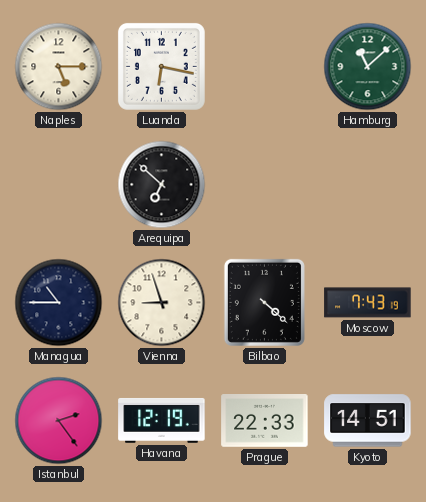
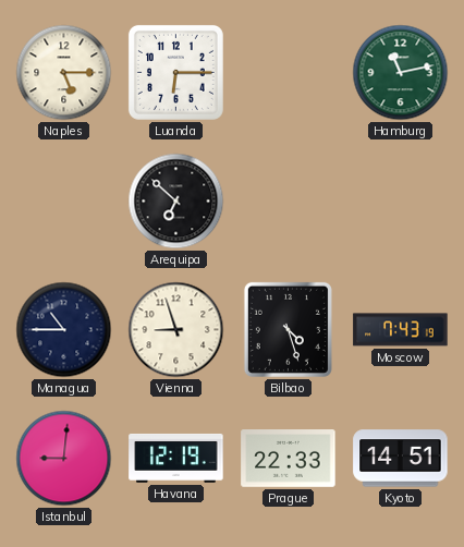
Luanda: 6:17 -> 6:15
Hamburg: 11:08 -> 11:13
Bilbao: 4:22 -> 4:27
Istanbul: 2:24 -> 9:01
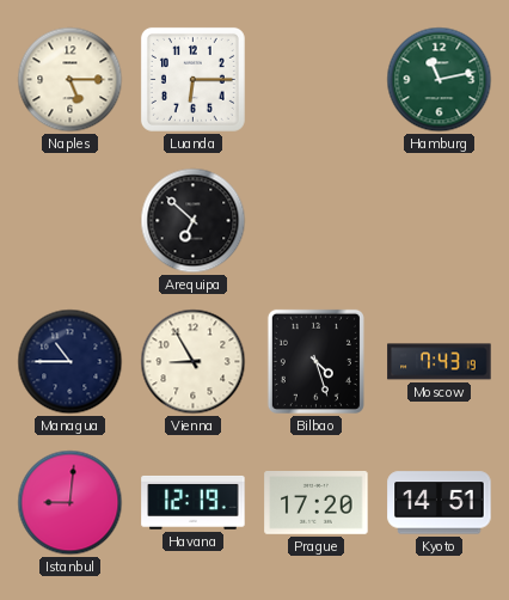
Vienna: 8:57 -> 8:55
Prague: 22:33 -> 17:20
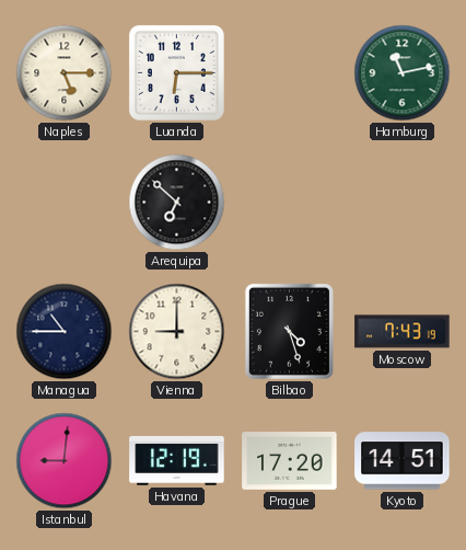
Vienna: 8:55 -> 9:00
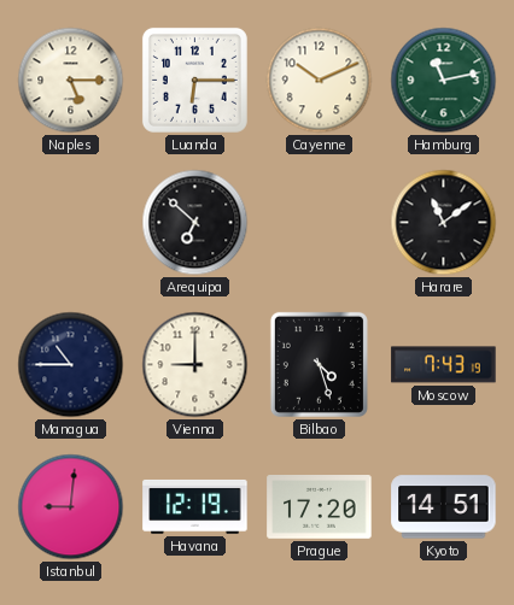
Cayenne: none -> 10:11
Harare: none -> 11:09
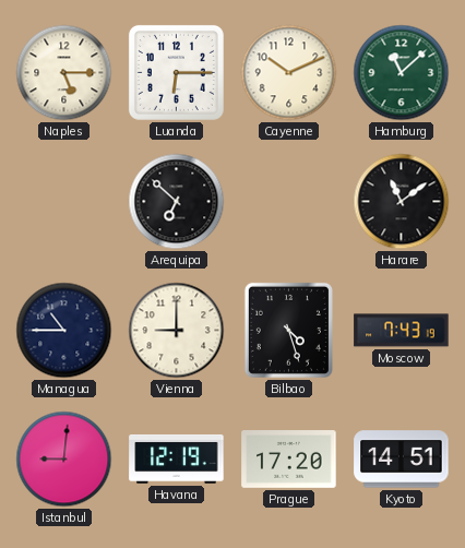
Hamburg: 11:13 -> 11:08
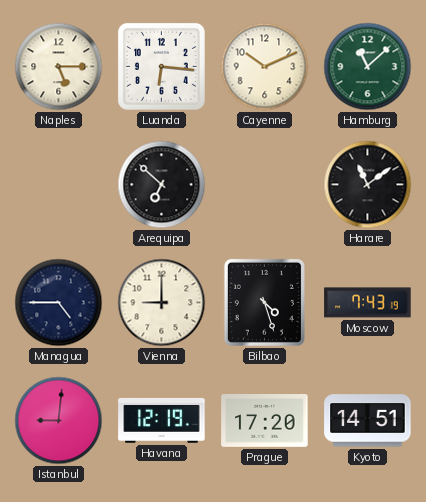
Luanda: 6:15 -> 6:16
Managua: 10:45 -> 4:45
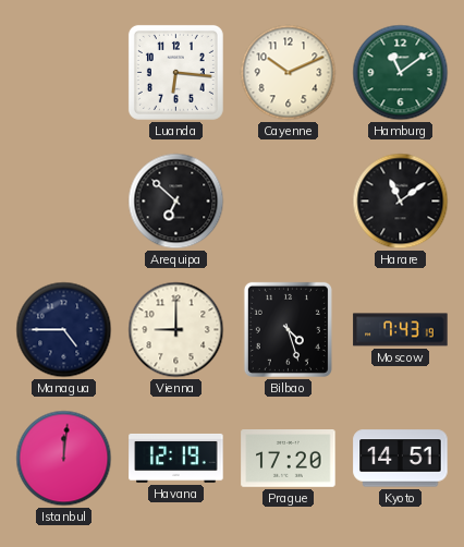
Naples: 5:15 -> none
Hamburg: 11:08 -> 11:09
Istanbul: 9:01 -> 12:01
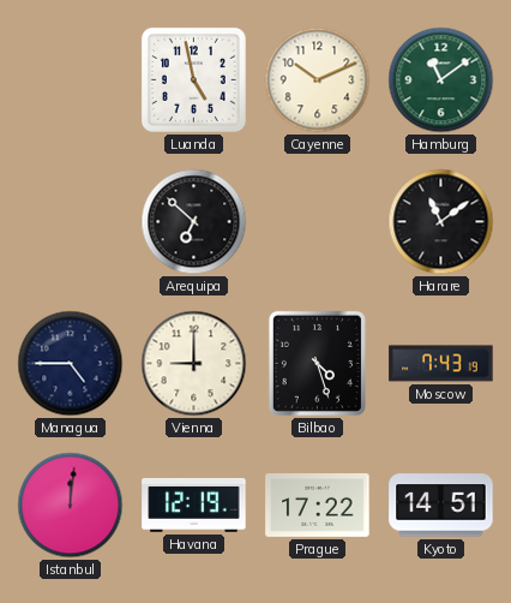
Luanda: 6:16 -> 4:58
Prague: 17:20 -> 17:22
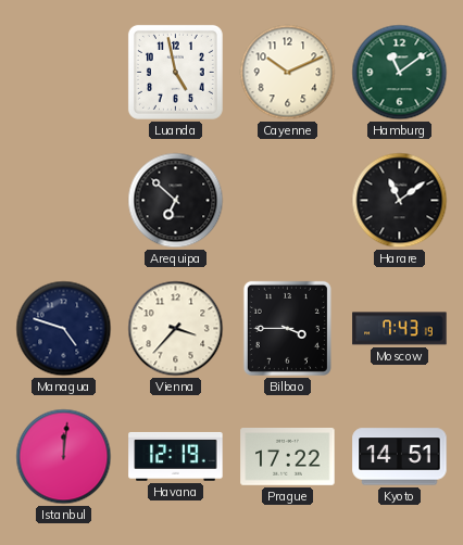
Managua: 4:45 -> 4:48
Vienna: 9:00 -> 3:37
Bilbao: 4:27 -> 3:45
